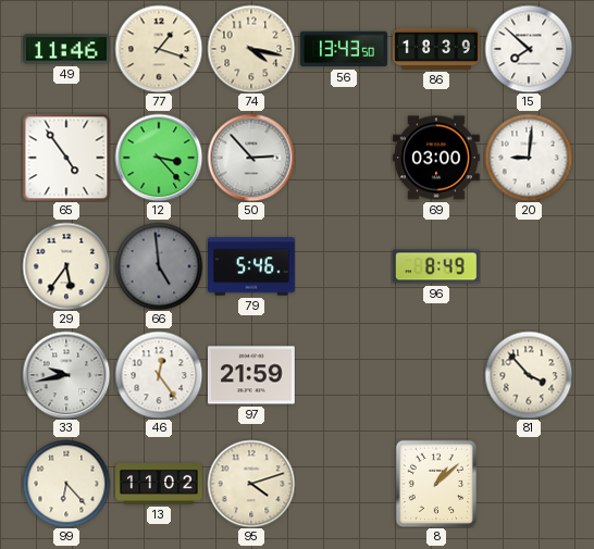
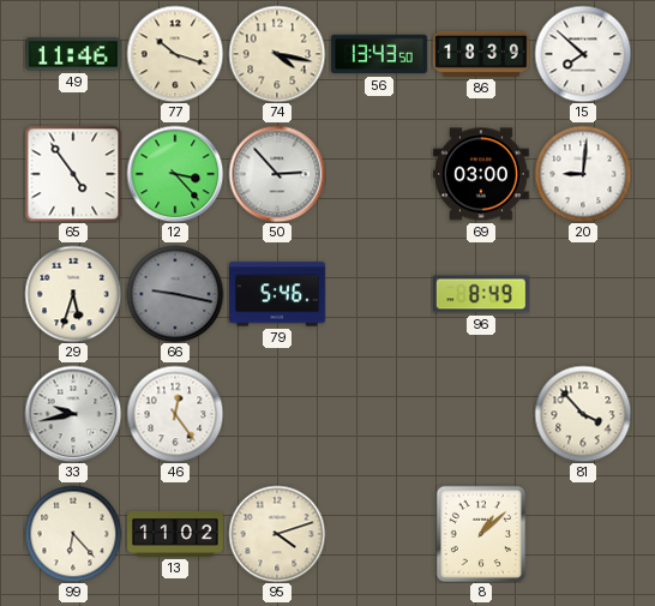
77: 1:18 -> 10:18
29: 5:36 -> 5:33
66: 4:59 -> 9:17
97: 21:59 -> none
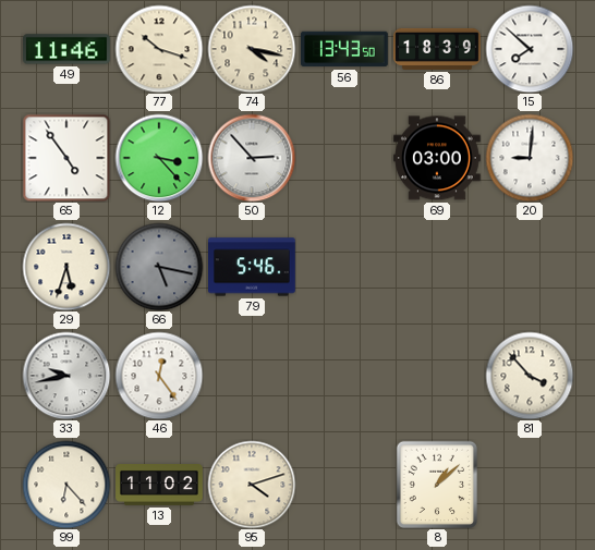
66: 9:17 -> 5:17
96: 8:49 -> none
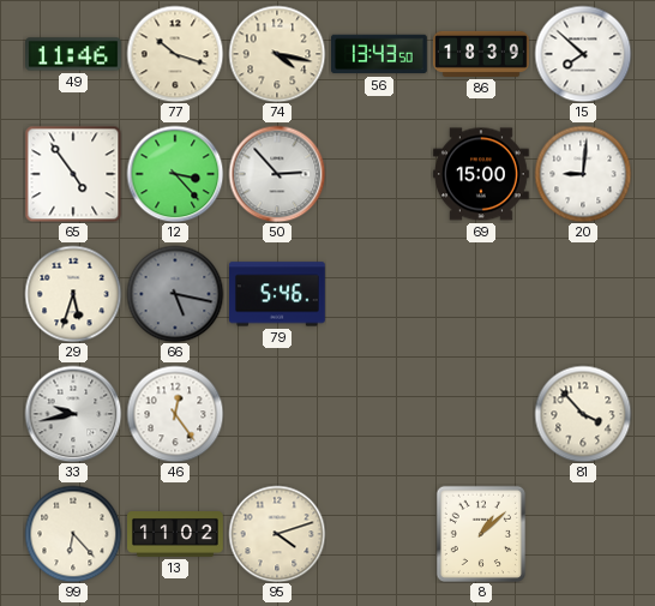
69: 03:00 -> 15:00
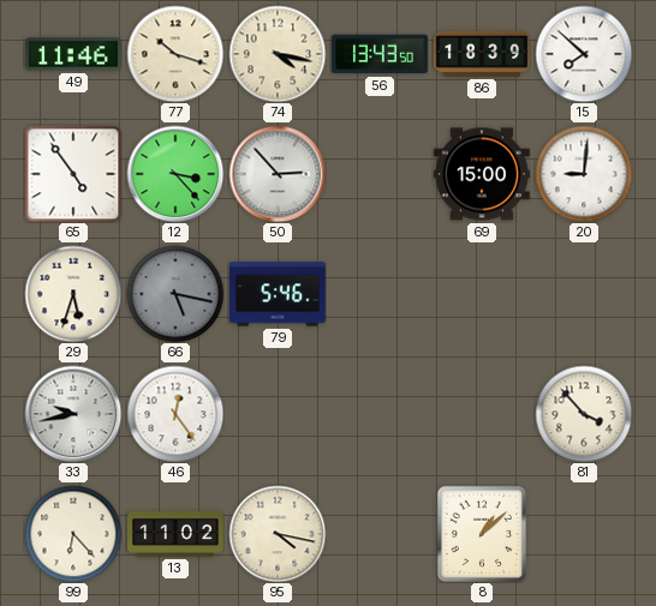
95: 4:12 -> 4:17
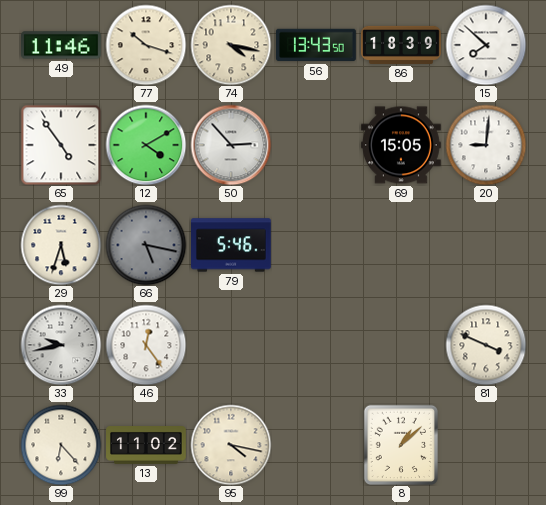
12: 3:23 -> 4:10
69: 15:00 -> 15:05
81: 3:53 -> 3:49
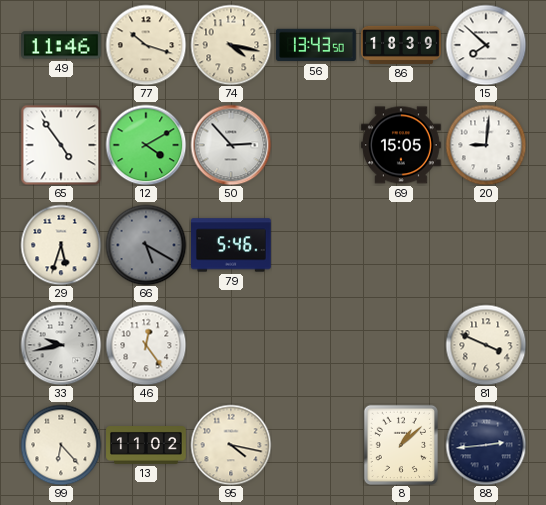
66: 5:17 -> 5:20
88: none -> 2:44
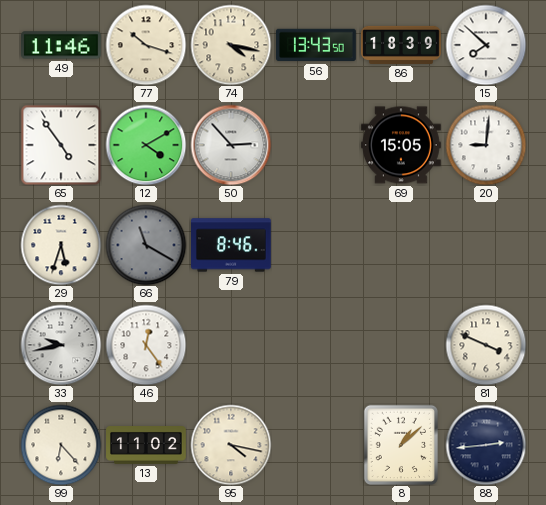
66: 5:20 -> 11:20
79: 5:46 -> 8:46
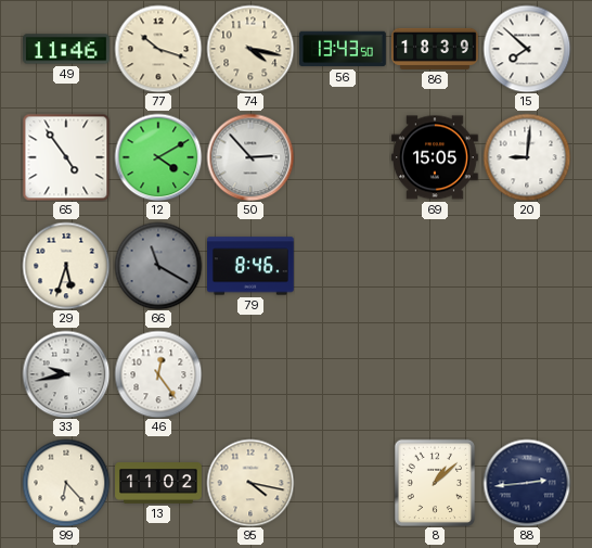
81: 3:49 -> none
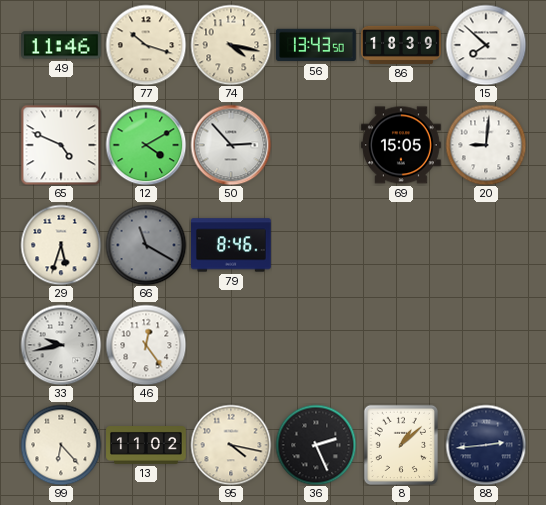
65: 4:54 -> 4:49
36: none -> 2:26
